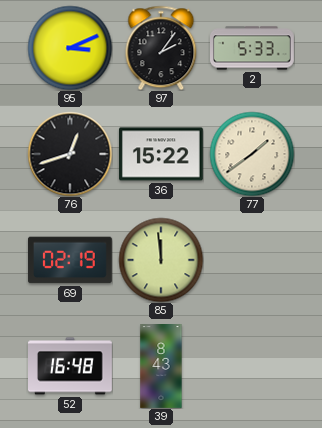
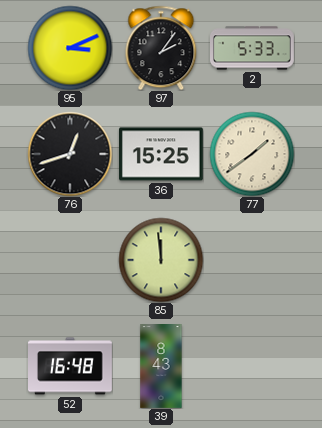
36: 15:22 -> 15:25
69: 02:19 -> none
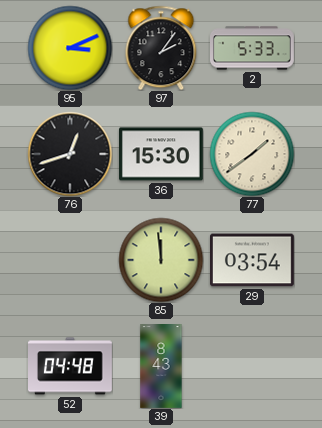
36: 15:25 -> 15:30
29: none -> 03:54
52: 16:48 -> 04:48
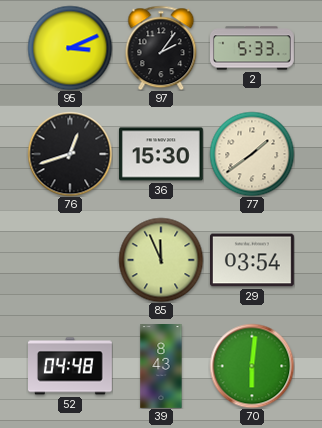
85: 11:59 -> 11:56
70: none -> 6:01
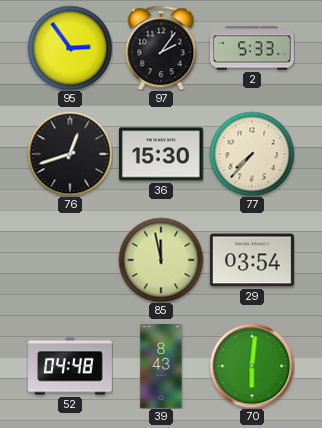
95: 3:11 -> 2:54
77: 1:39 -> 7:37
85: 11:56 -> 11:58
